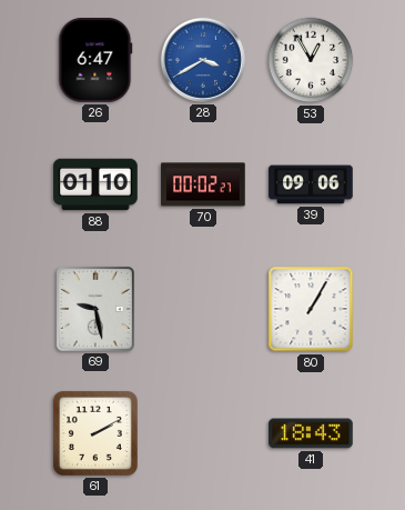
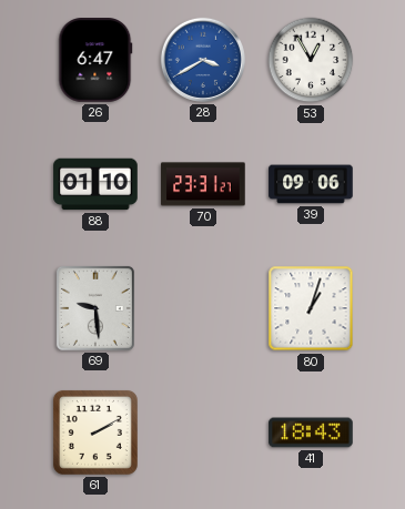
70: 00:02 -> 23:31
69: 9:28 -> 9:29
80: 1:05 -> 1:03
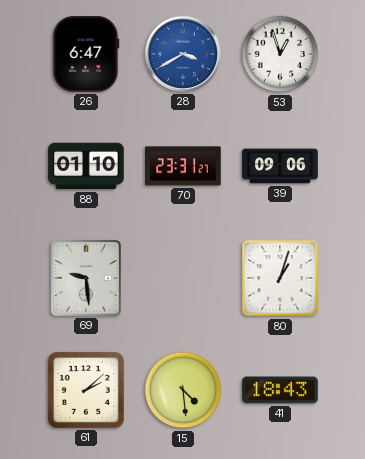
53: 12:55 -> 12:57
61: 2:10 -> 2:08
15: none -> 4:29
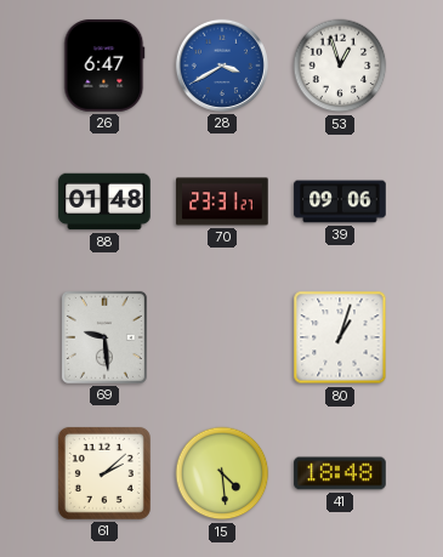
88: 01:10 -> 01:48
41: 18:43 -> 18:48
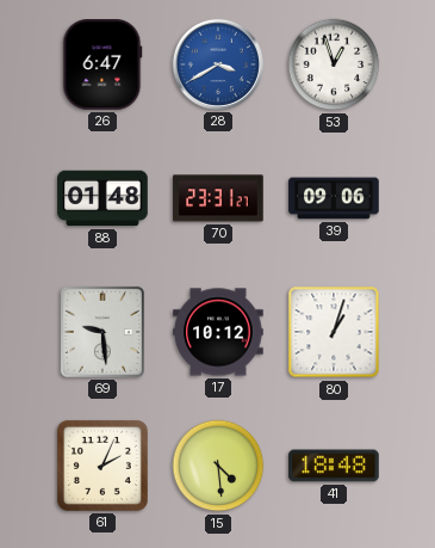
17: none -> 10:12
61: 2:08 -> 2:04
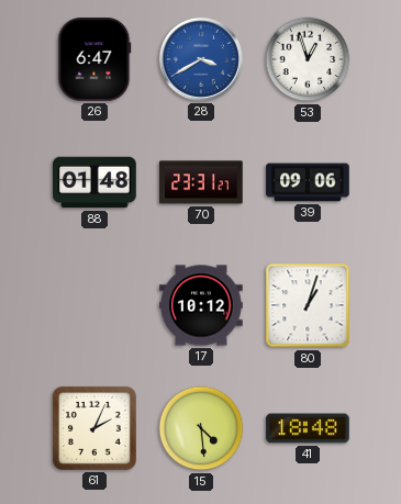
69: 9:29 -> none
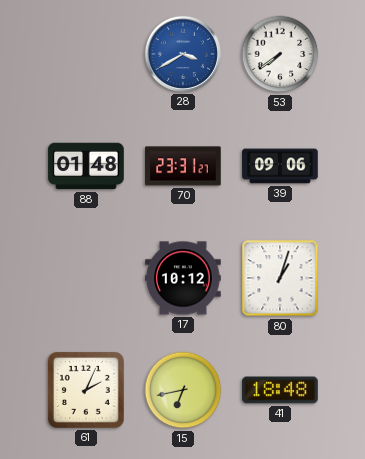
26: 6:47 -> none
53: 12:57 -> 7:39
15: 4:29 -> 6:43
